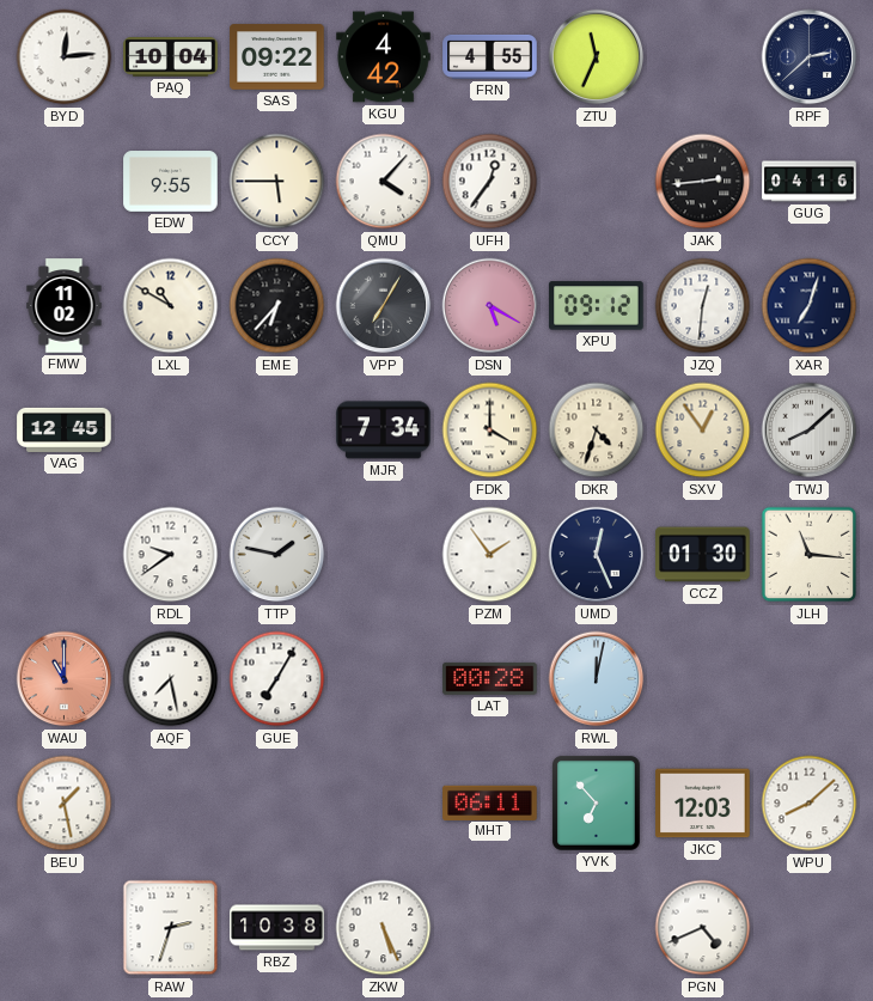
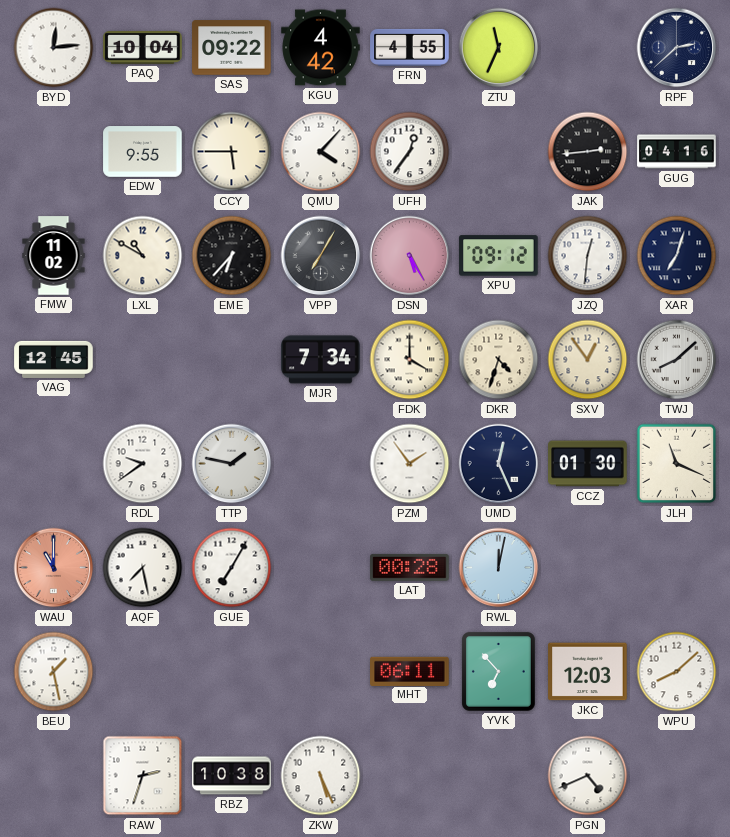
DSN: 5:20 -> 5:25
JLH: 11:16 -> 11:19
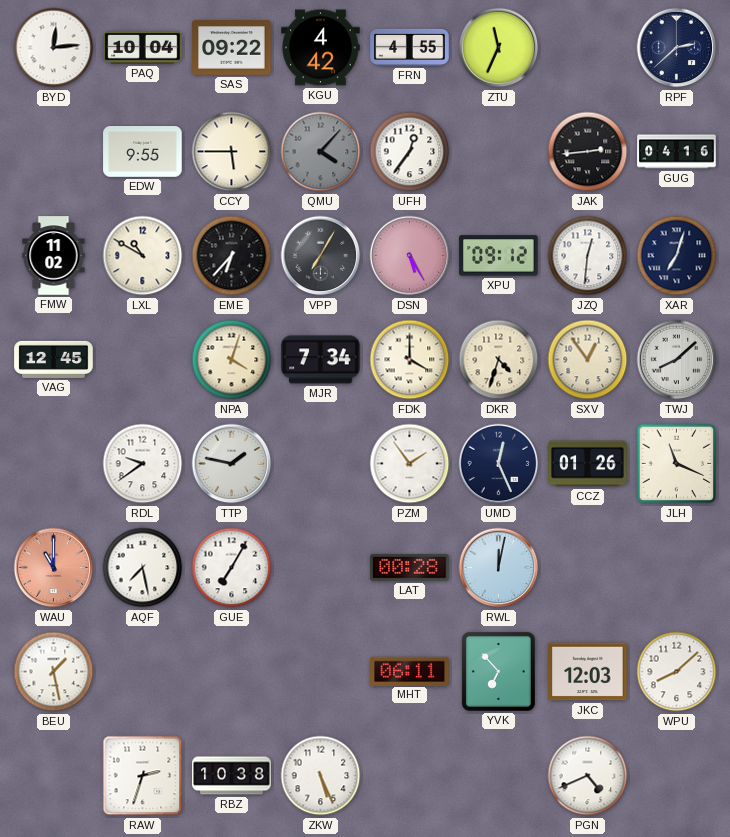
QMU dial: white -> grey
NPA: none -> 4:03
CCZ: 01:30 -> 01:26
